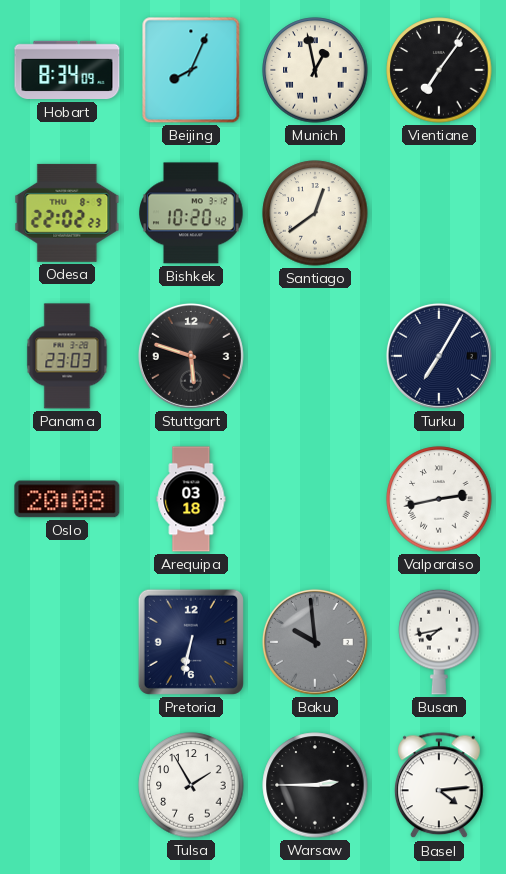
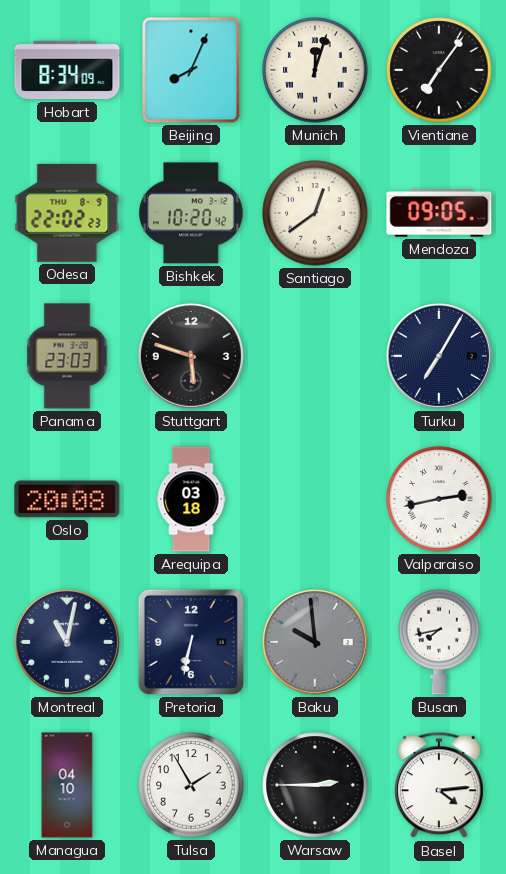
Munich: 12:58 -> 12:03
Mendoza: none -> 09:05
Montreal: none -> 11:02
Managua: none -> 04:10
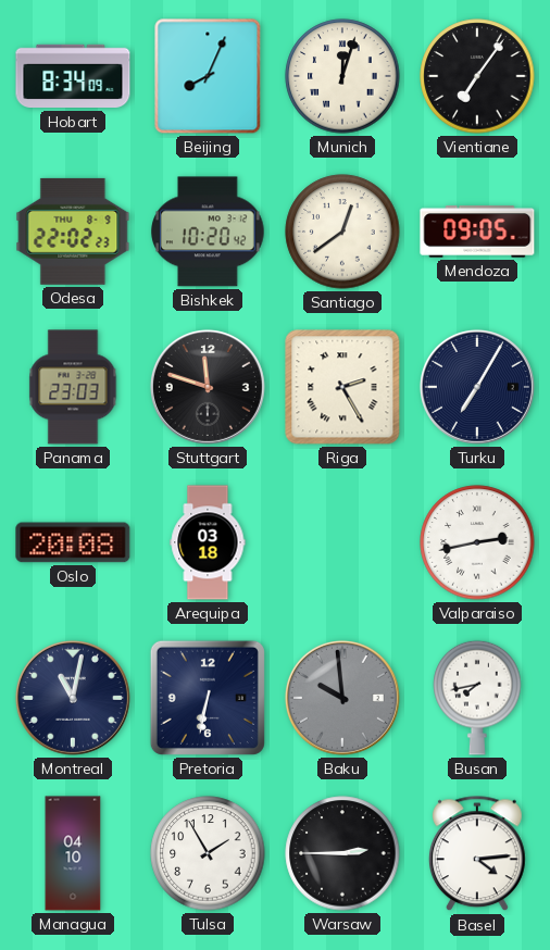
Stuttgart: 5:48 -> 11:48
Riga: none -> 2:25
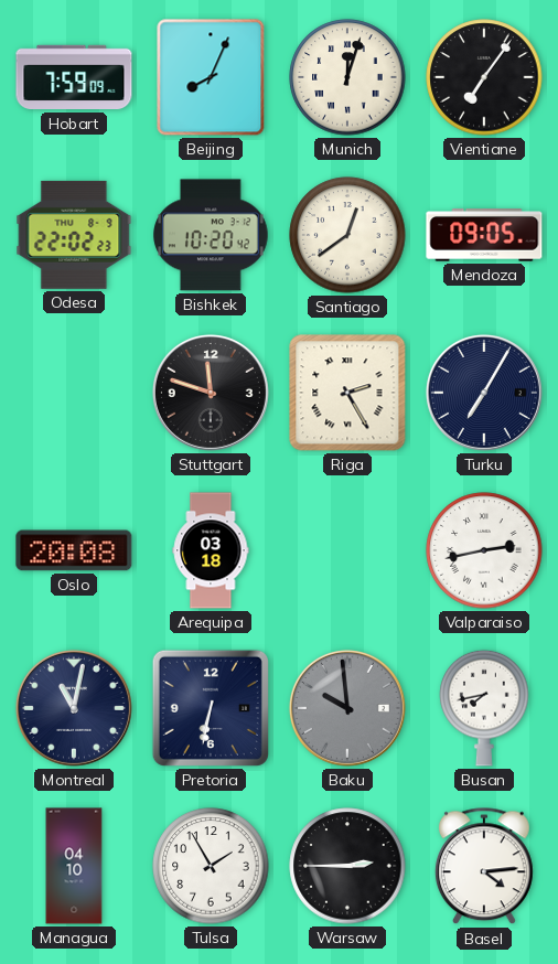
Hobart: 8:34 -> 7:59
Panama: 23:03 -> none
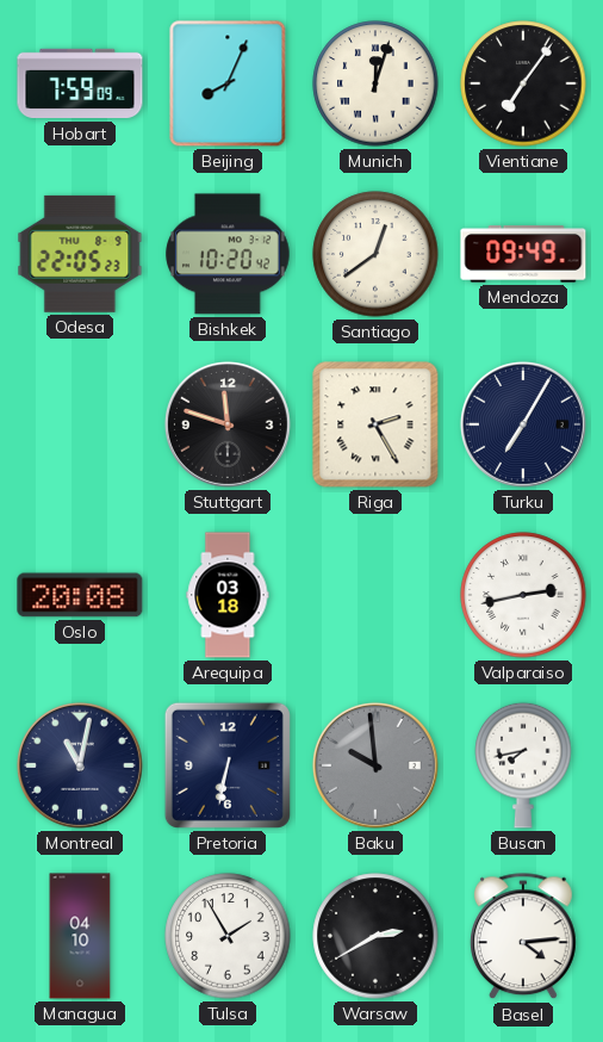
Odesa: 22:02 -> 22:05
Mendoza: 09:05 -> 09:49
Warsaw: 2:45 -> 2:40
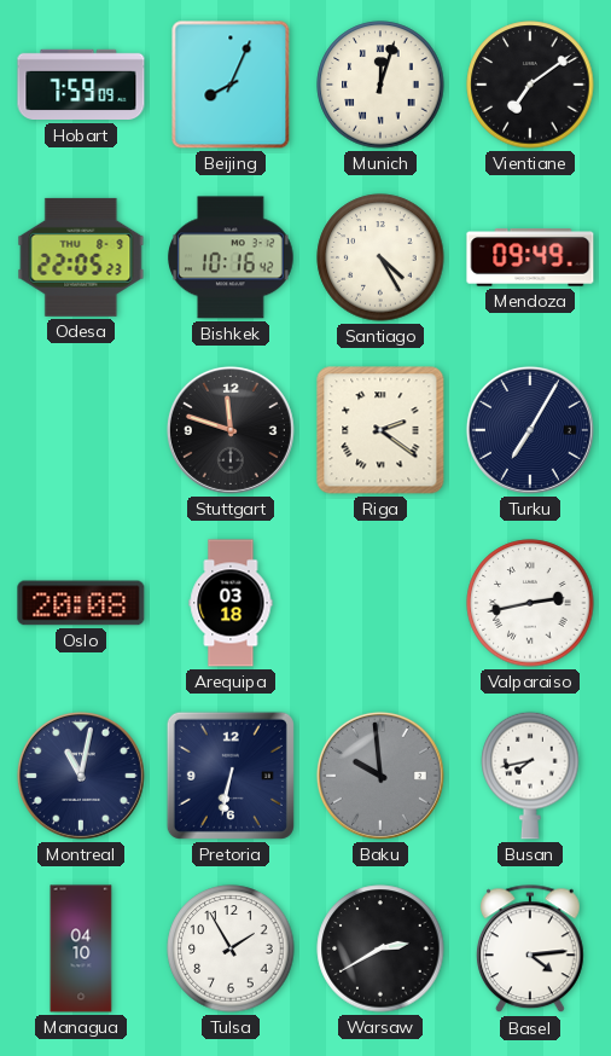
Vientiane: 7:06 -> 7:09
Bishkek: 10:20 -> 10:16
Santiago: 12:39 -> 4:25
Riga: 2:25 -> 2:21
